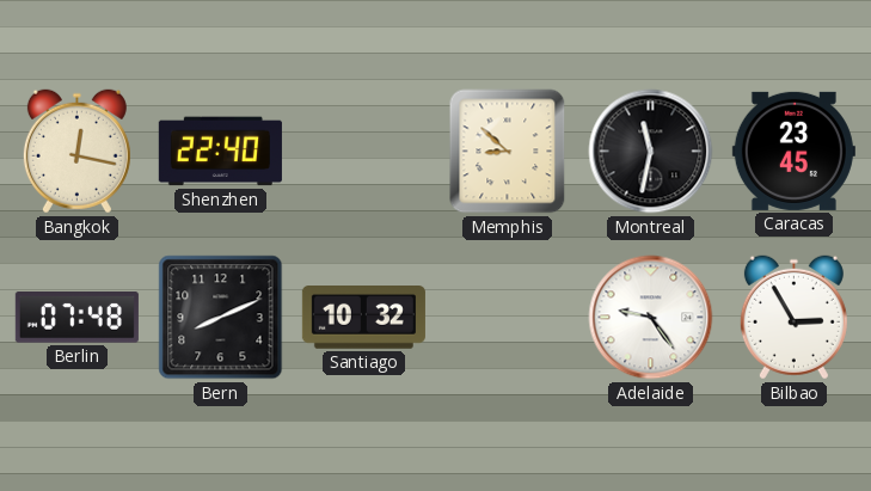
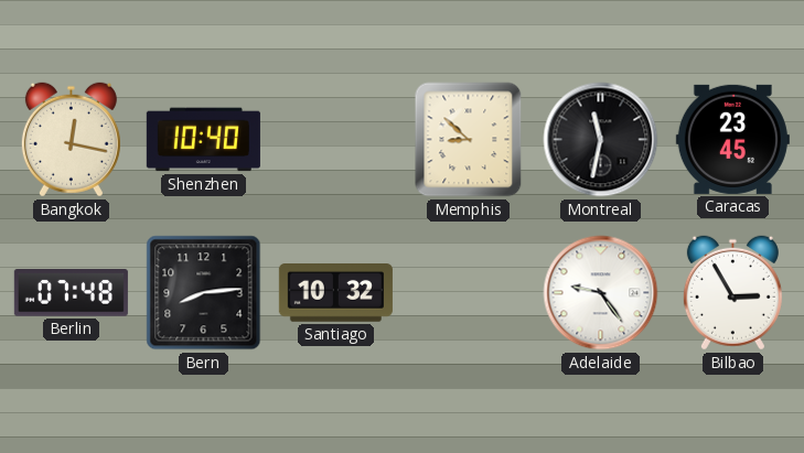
Shenzhen: 22:40 -> 10:40
Bern: 8:11 -> 8:14
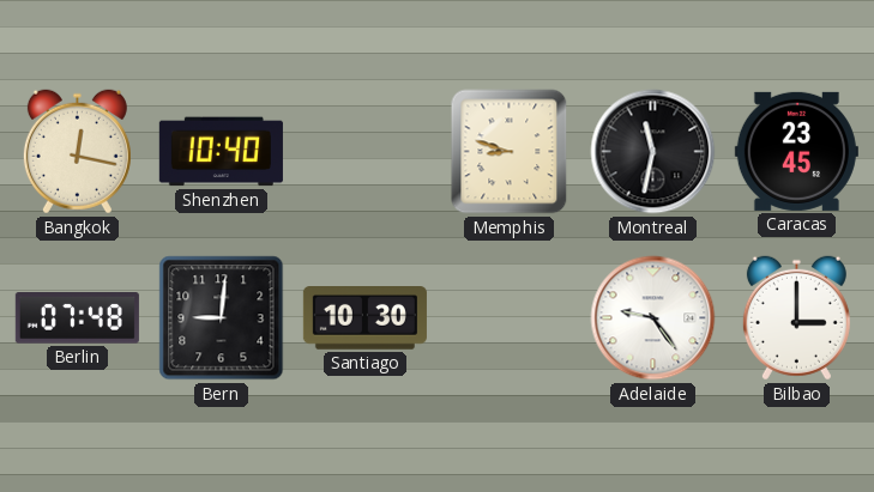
Memphis: 8:52 -> 8:48
Bern: 8:14 -> 9:01
Santiago: 10:32 -> 10:30
Bilbao: 2:55 -> 3:00
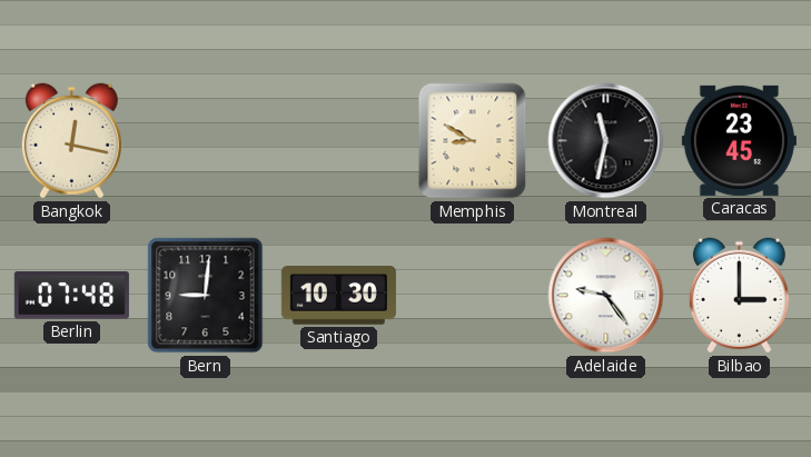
Shenzhen: 10:40 -> none
Memphis: 8:48 -> 8:50
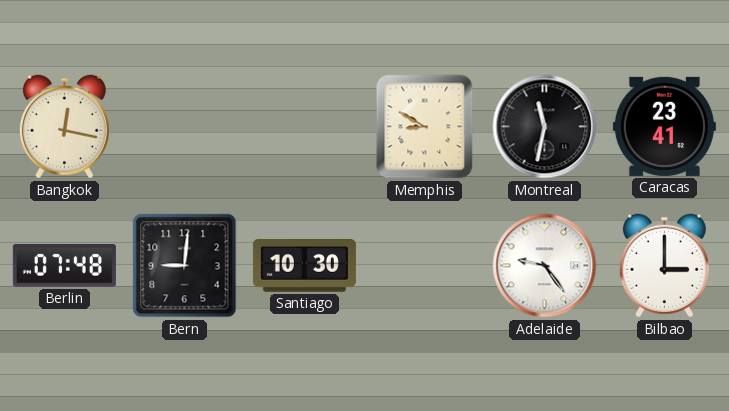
Caracas: 23:45 -> 23:41
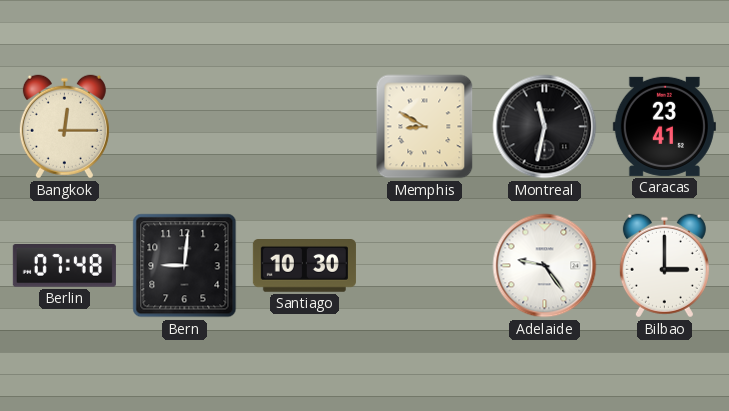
Bangkok: 12:17 -> 12:15
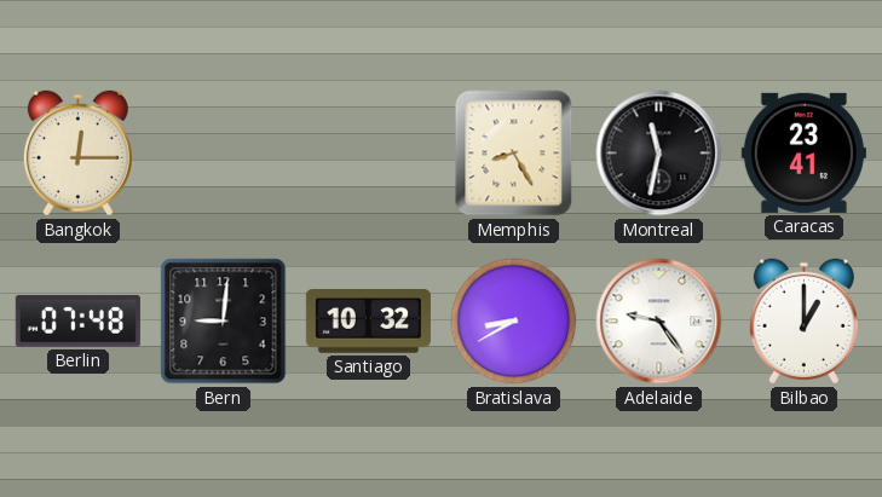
Memphis: 8:50 -> 8:25
Santiago: 10:30 -> 10:32
Bratislava: none -> 8:40
Bilbao: 3:00 -> 1:00
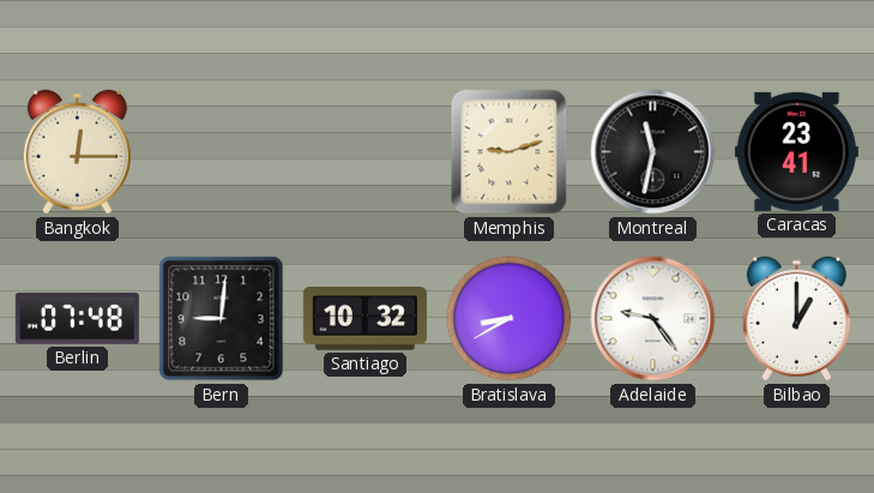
Memphis: 8:25 -> 9:12
